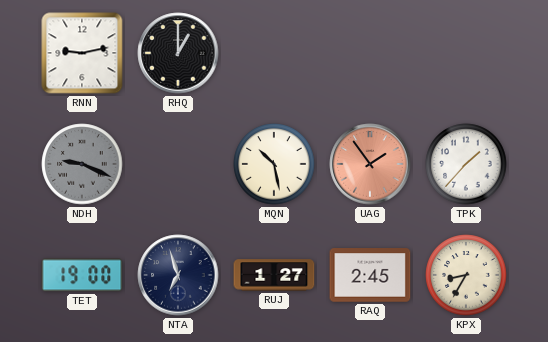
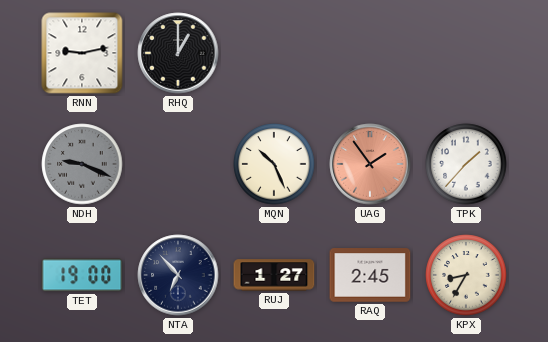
MQN: 10:28 -> 10:26
NTA: 6:57 -> 6:53
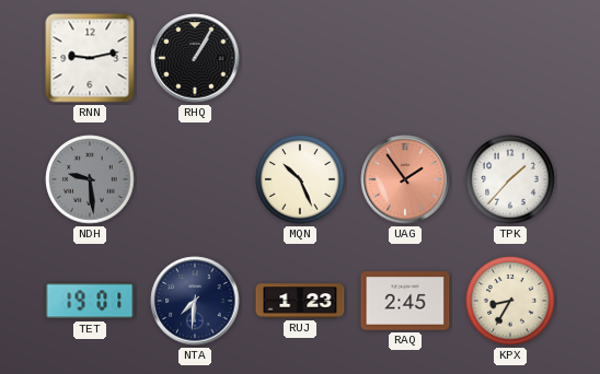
RHQ: 1:00 -> 1:05
NDH: 9:19 -> 9:29
TET: 19:00 -> 19:01
NTA: 6:53 -> 7:31
RUJ: 1:27 -> 1:23
